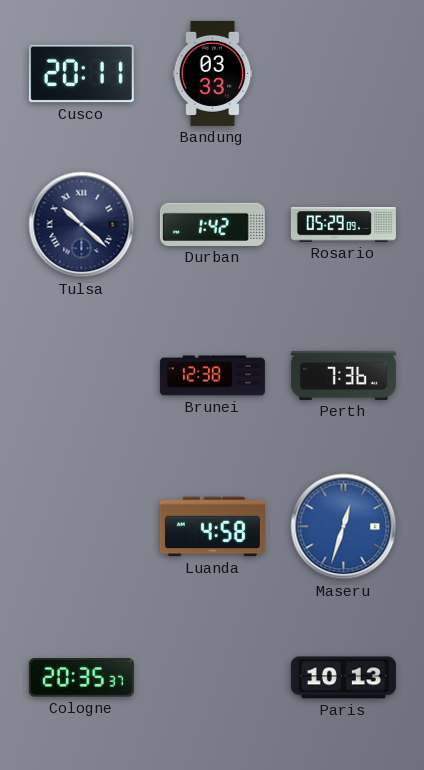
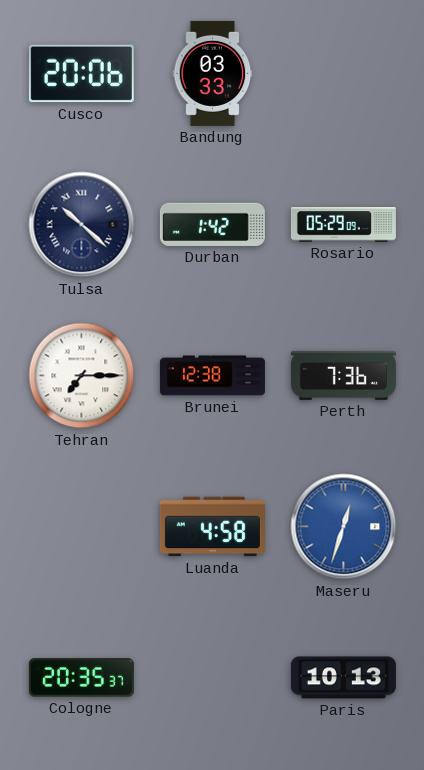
Cusco: 20:11 -> 20:06
Tehran: none -> 7:15
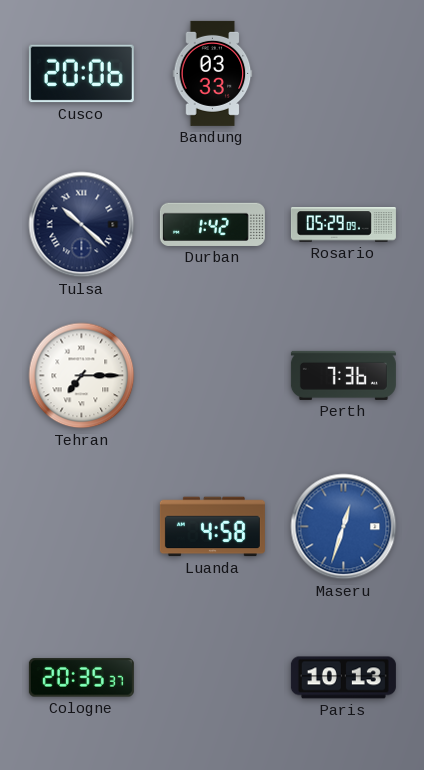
Brunei: 12:38 -> none
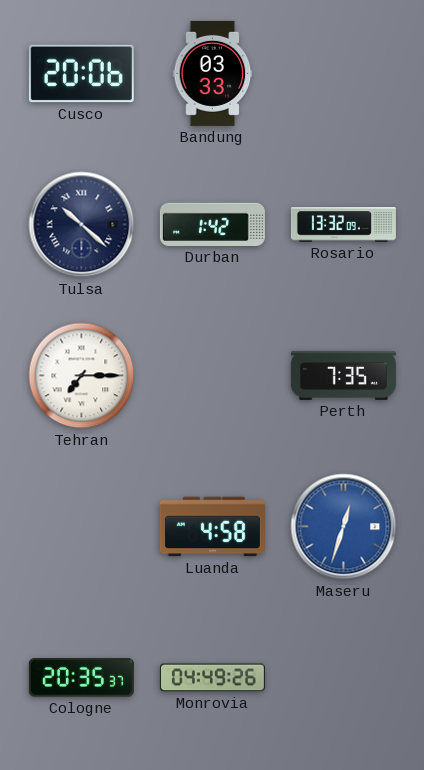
Rosario: 05:29 -> 13:32
Perth: 7:36 -> 7:35
Monrovia: none -> 04:49
Paris: 10:13 -> none
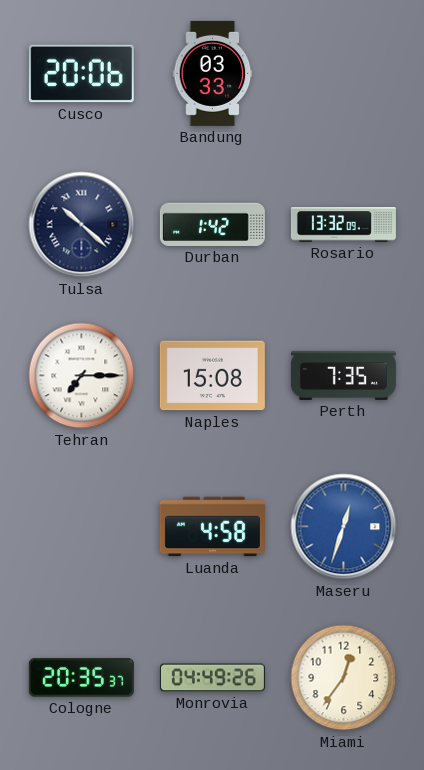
Naples: none -> 15:08
Miami: none -> 12:36
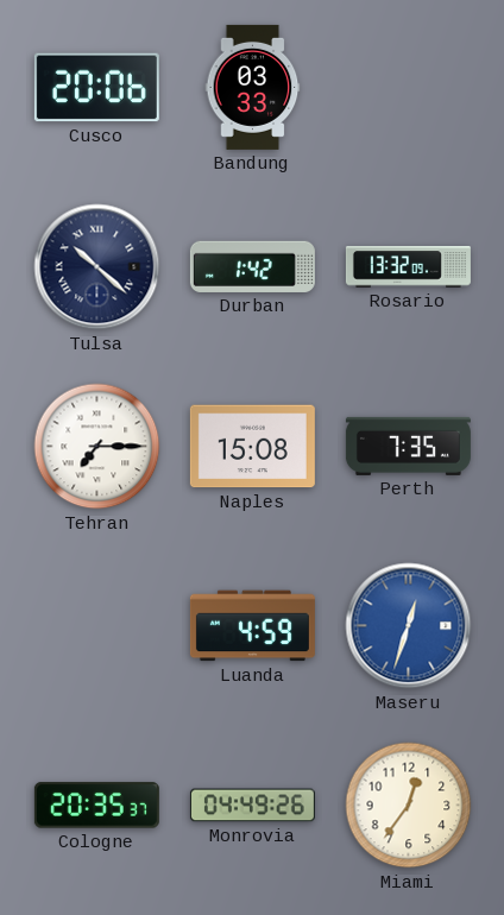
Luanda: 4:58 -> 4:59
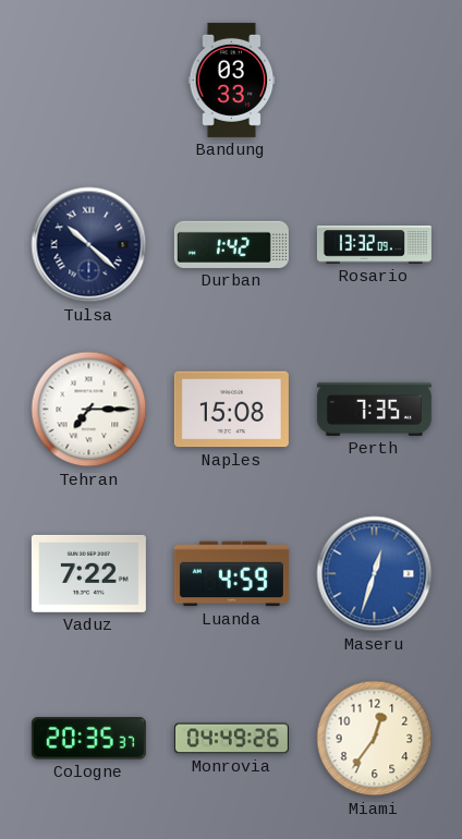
Cusco: 20:06 -> none
Vaduz: none -> 7:22
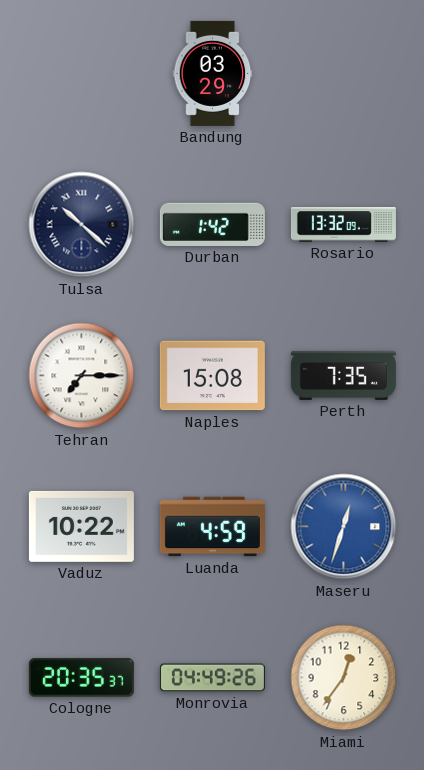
Bandung: 03:33 -> 03:29
Vaduz: 7:22 -> 10:22
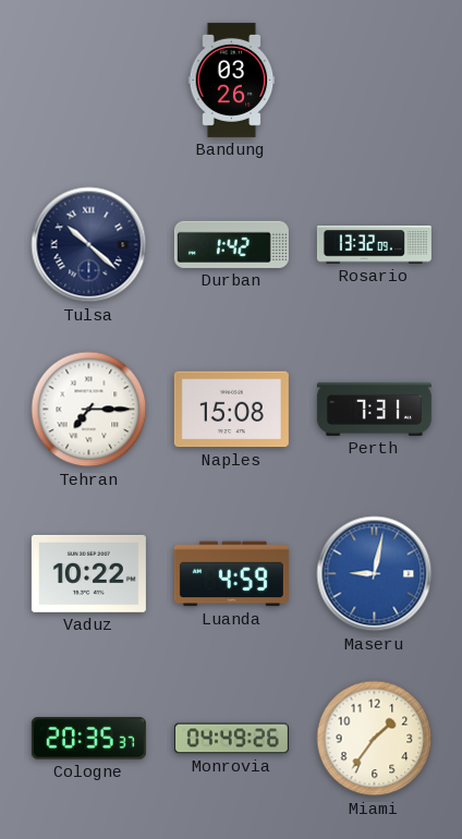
Bandung: 03:29 -> 03:26
Perth: 7:35 -> 7:31
Maseru: 12:33 -> 9:02
Miami: 12:36 -> 1:36
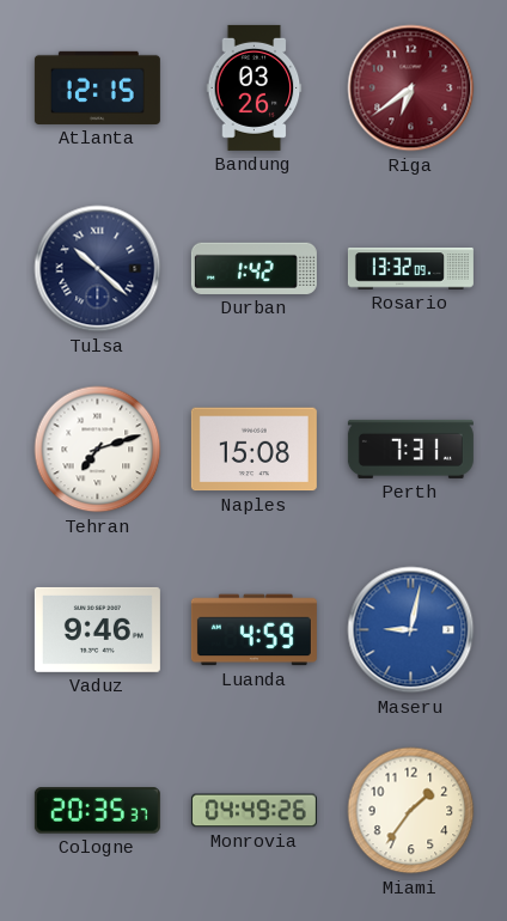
Atlanta: none -> 12:15
Riga: none -> 6:39
Tehran: 7:15 -> 7:12
Vaduz: 10:22 -> 9:46
